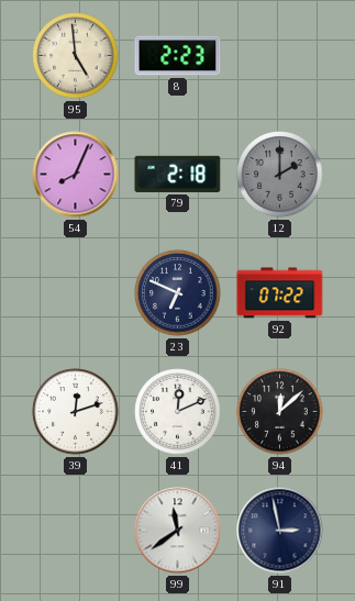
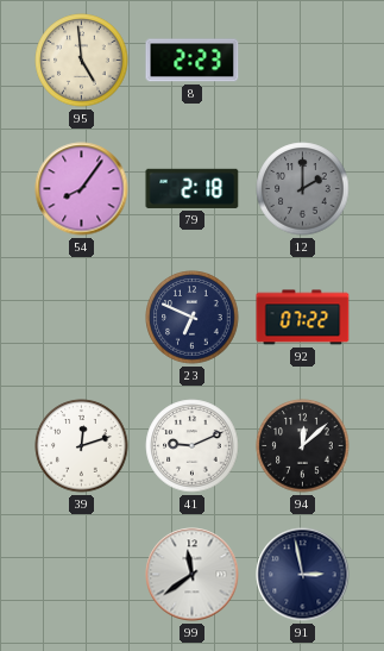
54: 8:04 -> 8:06
41: 12:11 -> 9:11
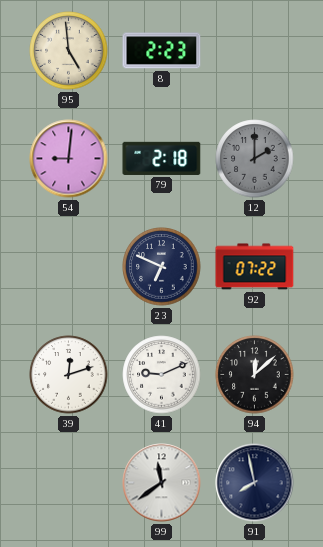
54: 8:06 -> 9:01
91: 2:58 -> 7:58
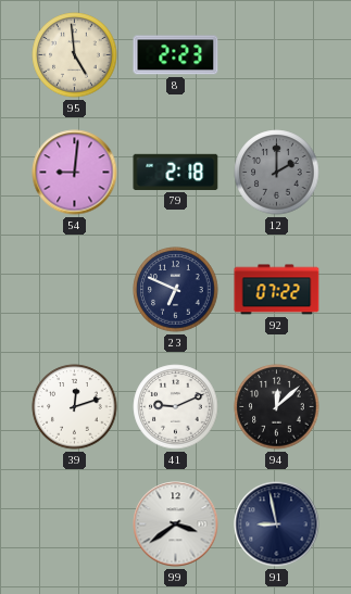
99: 11:39 -> 3:39
91: 7:58 -> 8:58
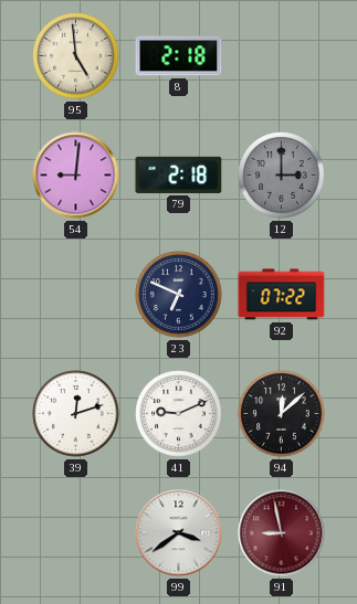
8: 2:23 -> 2:18
12: 2:00 -> 3:00
91 dial: navy -> burgundy
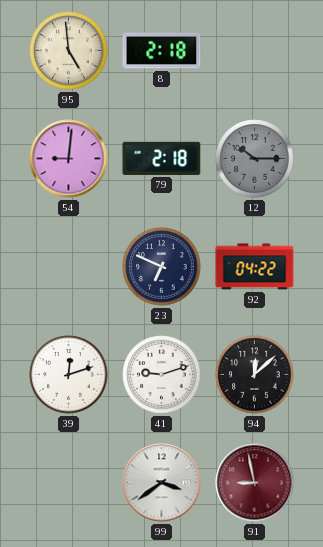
12: 3:00 -> 10:15
92: 07:22 -> 04:22
41: 9:11 -> 9:12
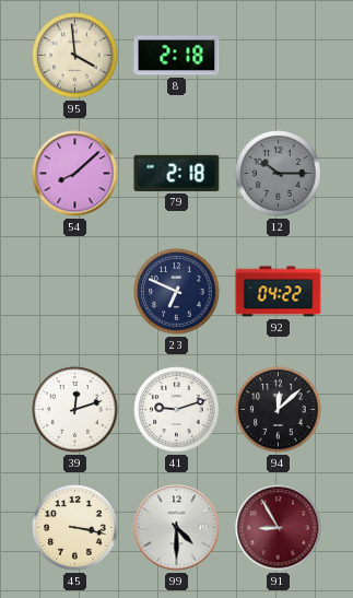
95: 4:59 -> 3:59
54: 9:01 -> 8:08
45: none -> 3:17
99: 3:39 -> 4:30
91: 8:58 -> 8:55
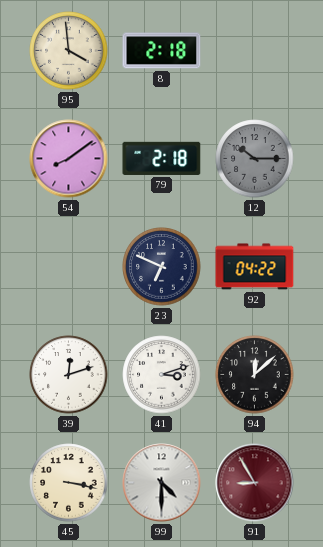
54: 8:08 -> 8:09
41: 9:12 -> 3:12
